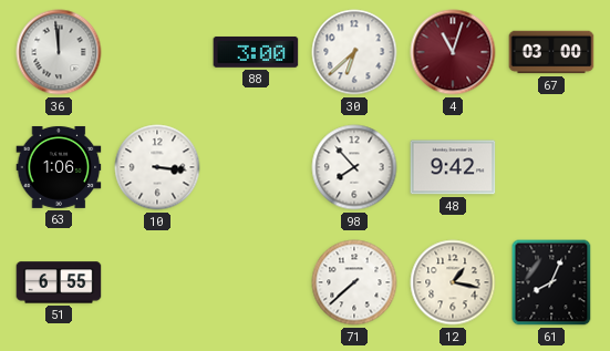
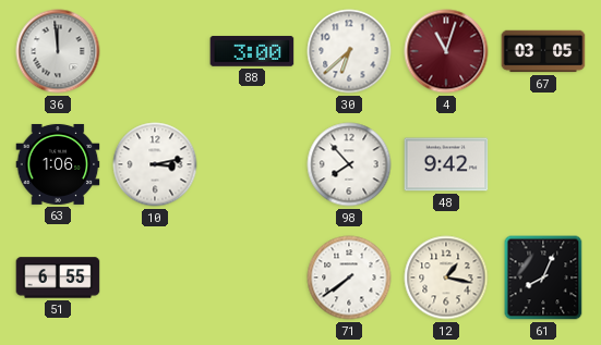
67: 03:00 -> 03:05
10: 3:16 -> 3:13
71: 7:38 -> 7:39
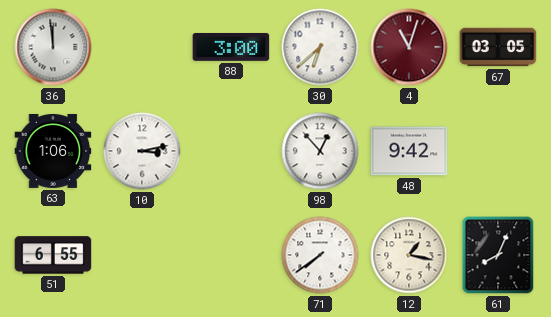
98: 7:53 -> 12:53
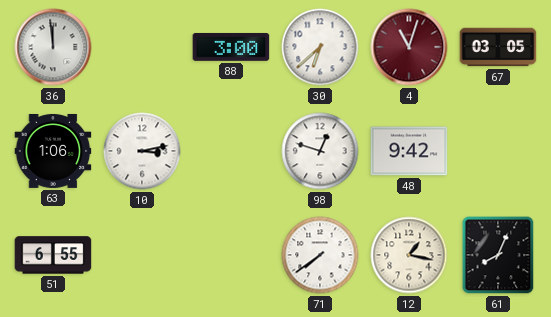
98: 12:53 -> 12:48
